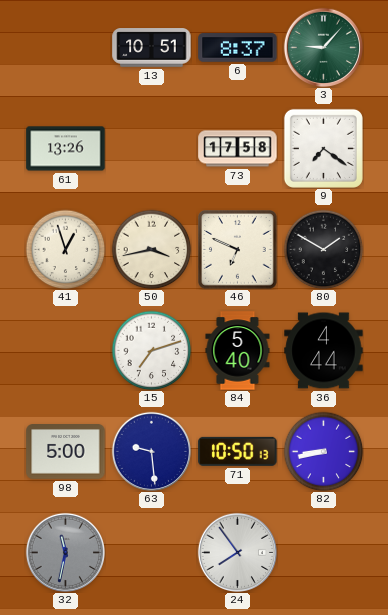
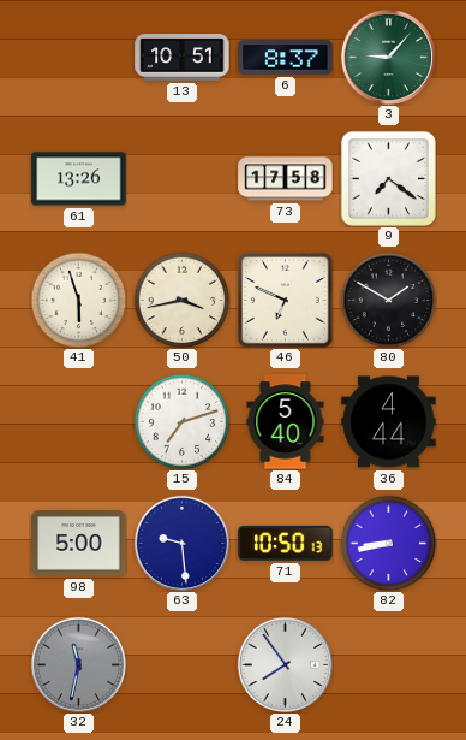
41: 12:57 -> 5:57
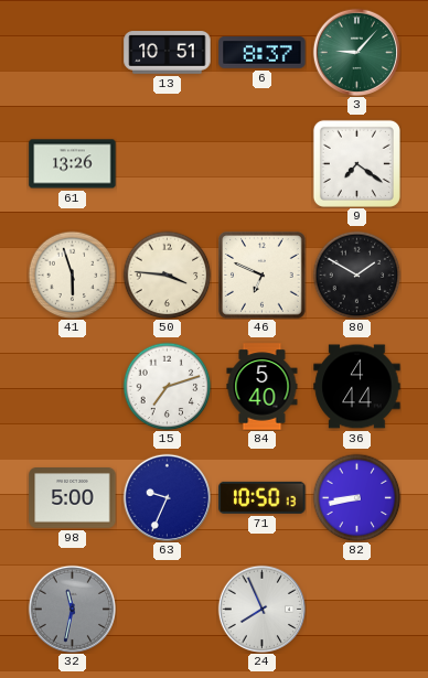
73: 17:58 -> none
50: 3:43 -> 3:46
63: 9:29 -> 9:34
24: 7:54 -> 7:56
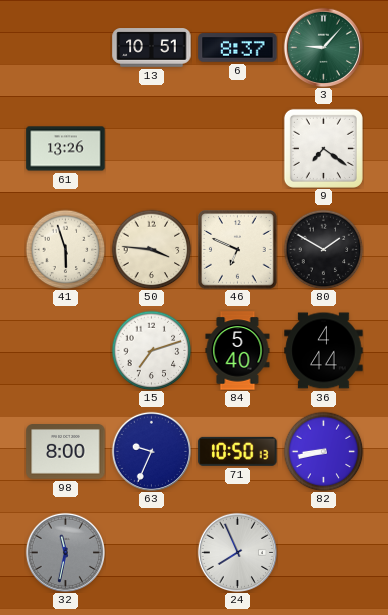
98: 5:00 -> 8:00
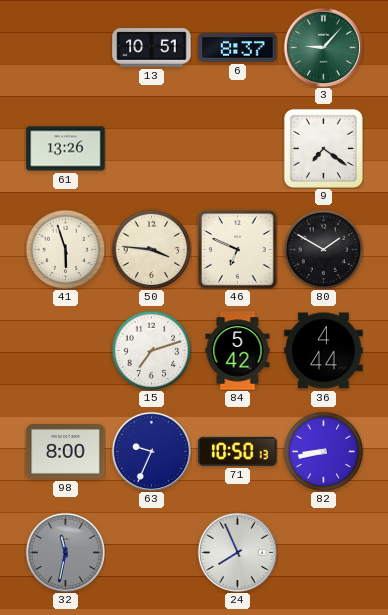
84: 5:40 -> 5:42
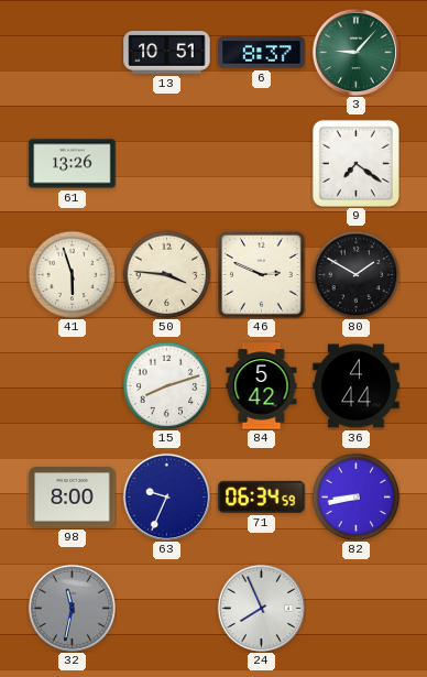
46: 6:49 -> 2:49
15: 7:12 -> 8:12
71: 10:50 -> 06:34
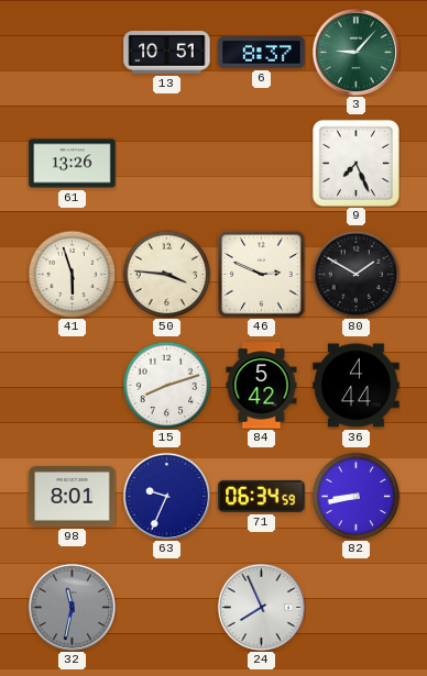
9: 7:21 -> 7:26
98: 8:00 -> 8:01
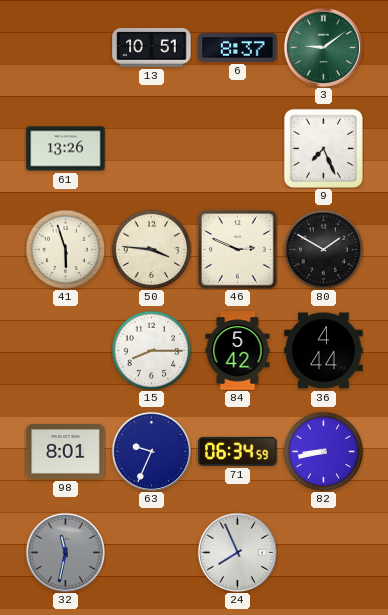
3: 9:07 -> 9:09
15: 8:12 -> 8:15
